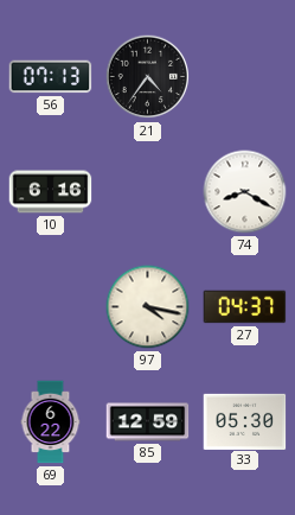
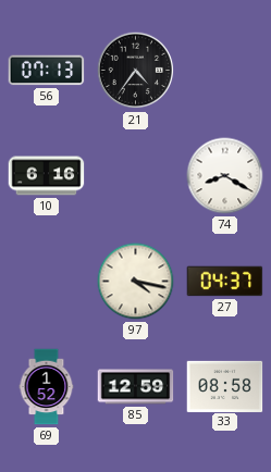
69: 6:22 -> 1:52
33: 05:30 -> 08:58
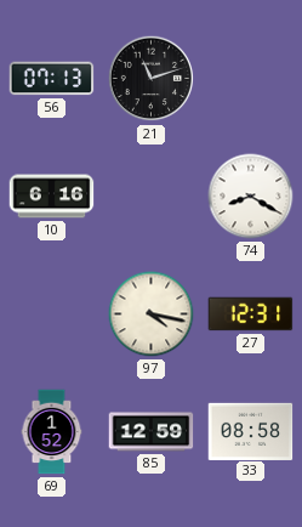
21: 4:36 -> 11:12
27: 04:37 -> 12:31
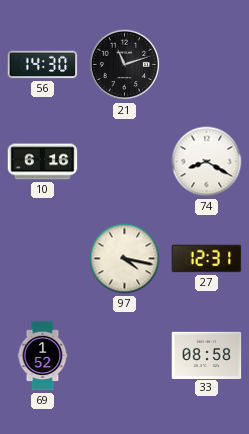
56: 07:13 -> 14:30
85: 12:59 -> none
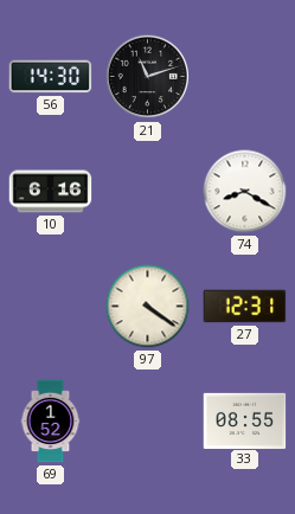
97: 4:17 -> 4:21
33: 08:58 -> 08:55
